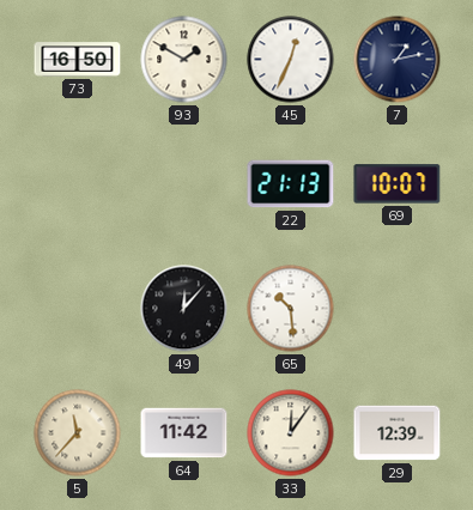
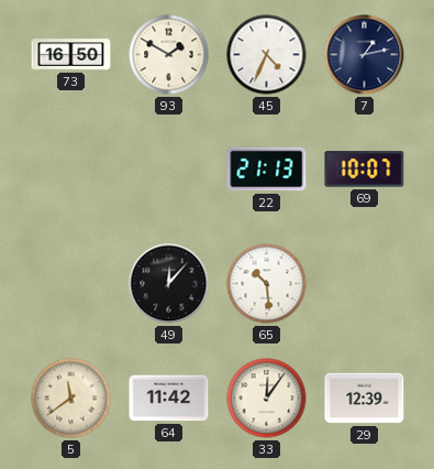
45: 12:34 -> 4:34
5: 11:37 -> 11:39
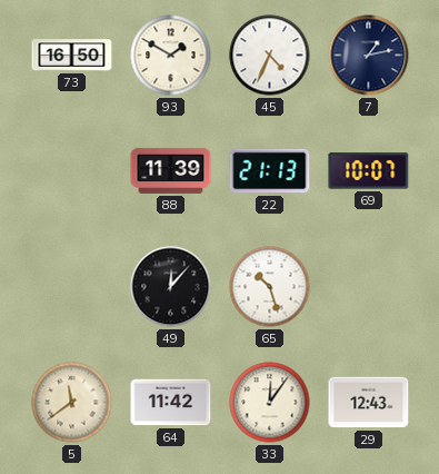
88: none -> 11:39
65: 10:29 -> 10:27
29: 12:39 -> 12:43
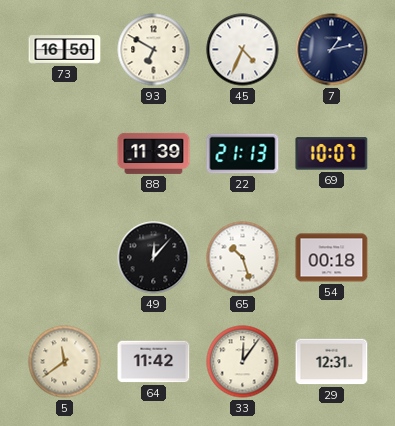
93: 1:50 -> 6:50
54: none -> 00:18
29: 12:43 -> 12:31
